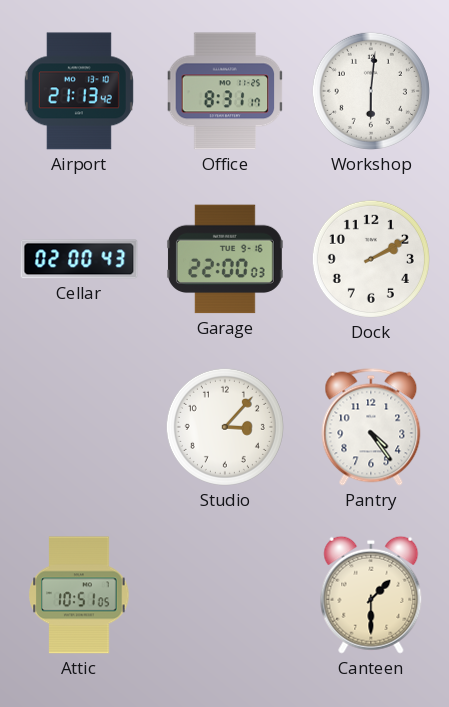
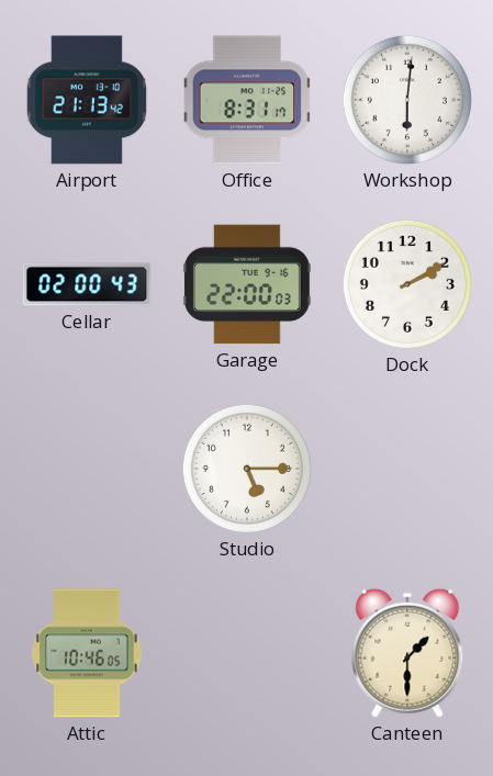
Studio: 3:07 -> 5:15
Pantry: 4:24 -> none
Attic: 10:51 -> 10:46
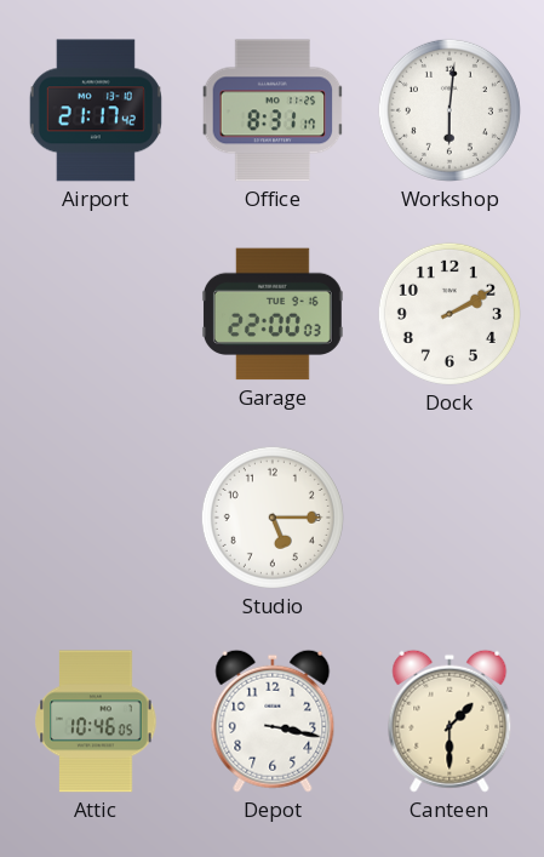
Airport: 21:13 -> 21:17
Cellar: 02:00 -> none
Depot: none -> 3:17
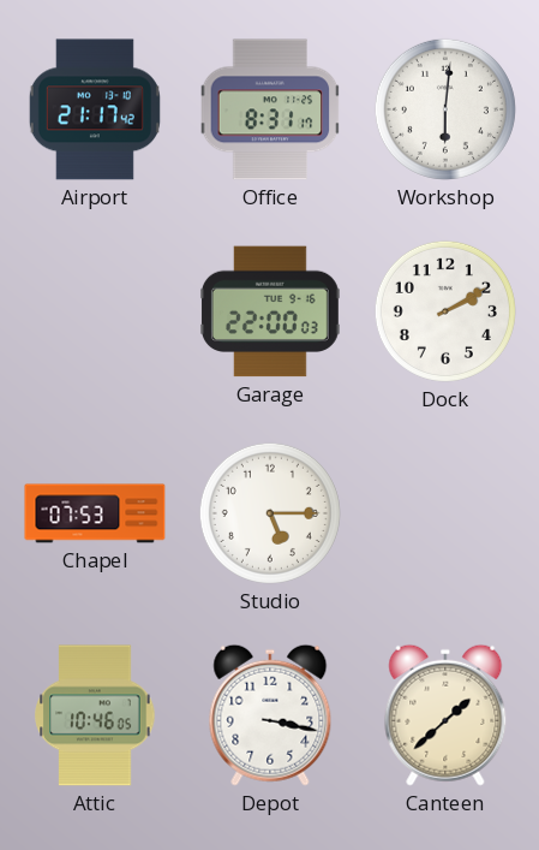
Chapel: none -> 07:53
Canteen: 1:30 -> 1:38
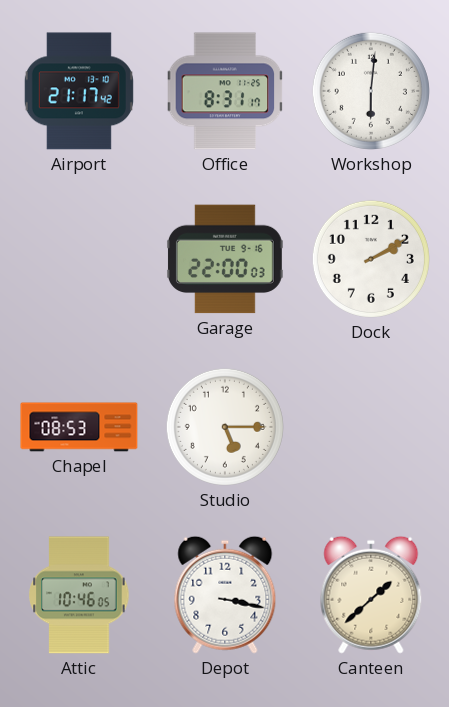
Chapel: 07:53 -> 08:53
